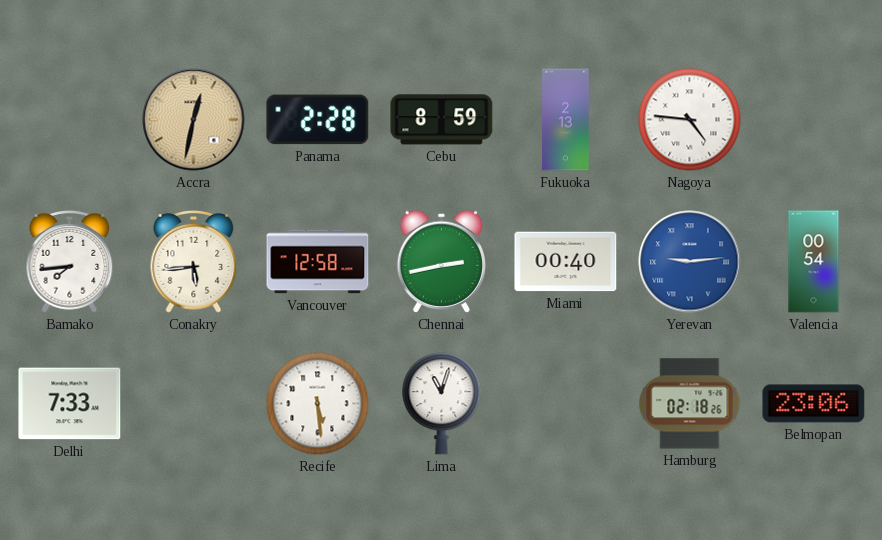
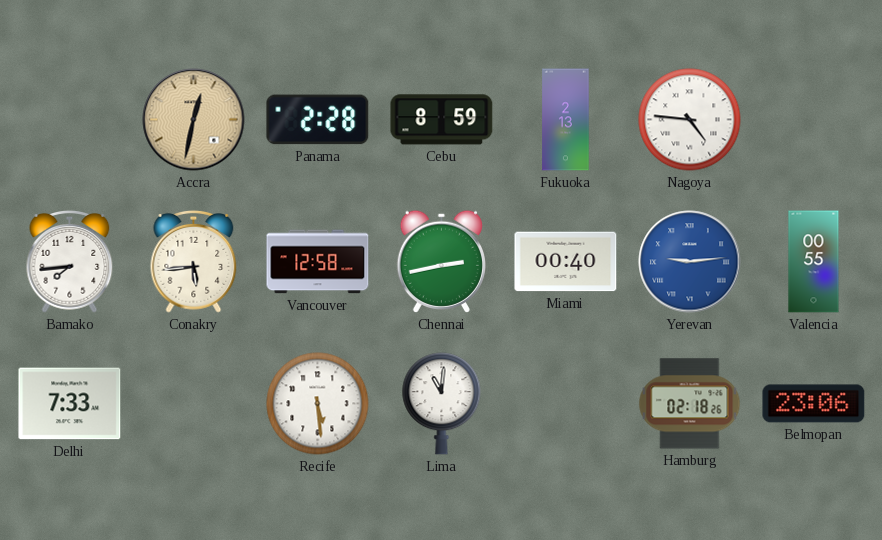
Valencia: 00:54 -> 00:55
Lima: 11:03 -> 11:01
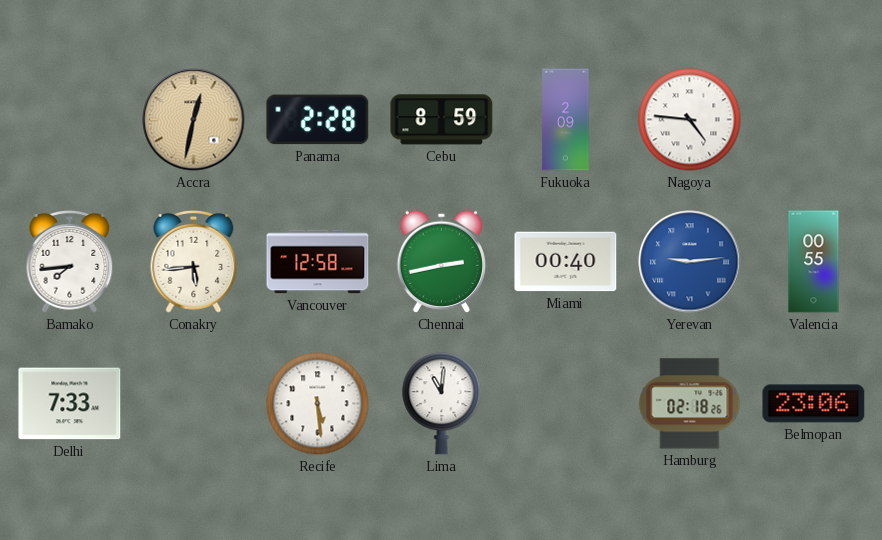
Fukuoka: 2:13 -> 2:09
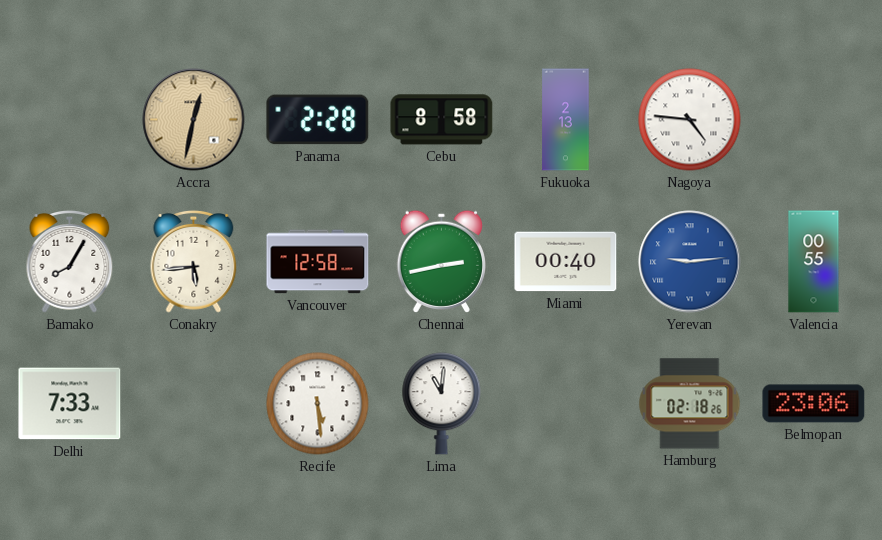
Cebu: 8:59 -> 8:58
Fukuoka: 2:09 -> 2:13
Bamako: 7:44 -> 8:05
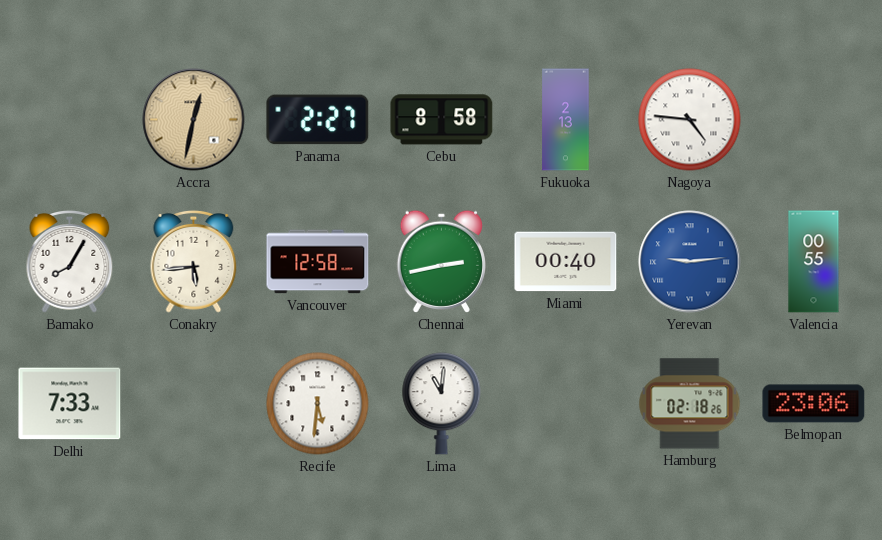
Panama: 2:28 -> 2:27
Recife: 5:29 -> 5:31
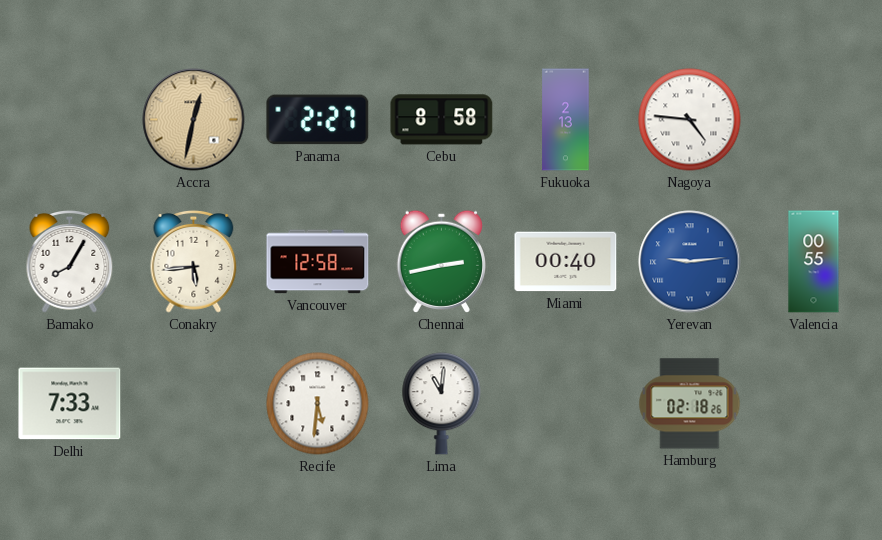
Belmopan: 23:06 -> none
